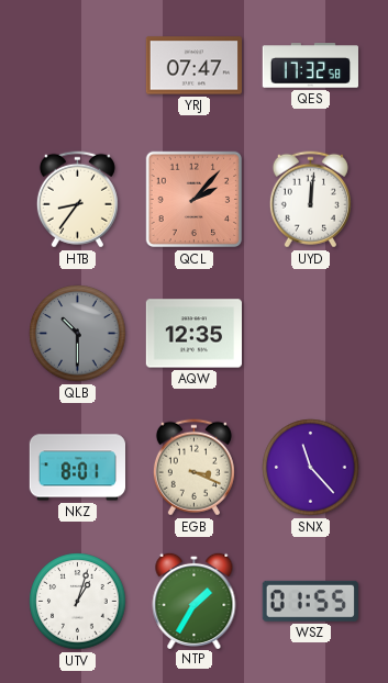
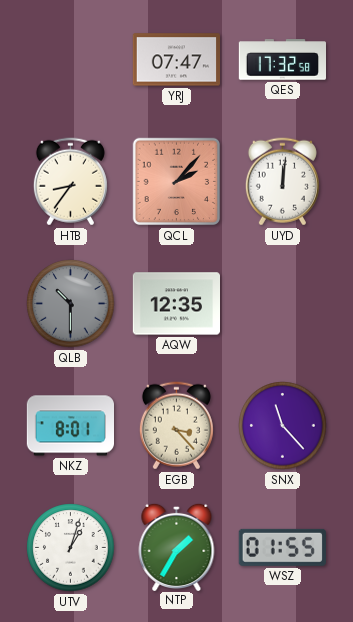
EGB: 3:19 -> 3:23
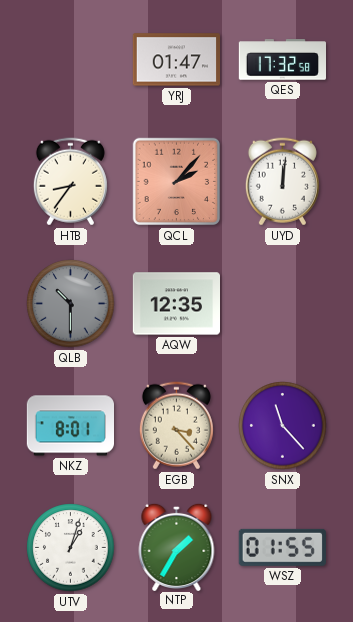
YRJ: 07:47 -> 01:47
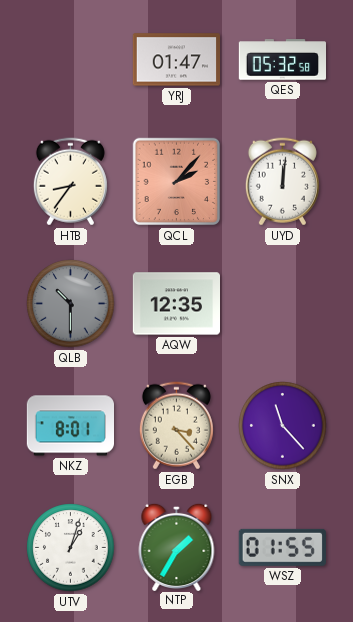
QES: 17:32 -> 05:32
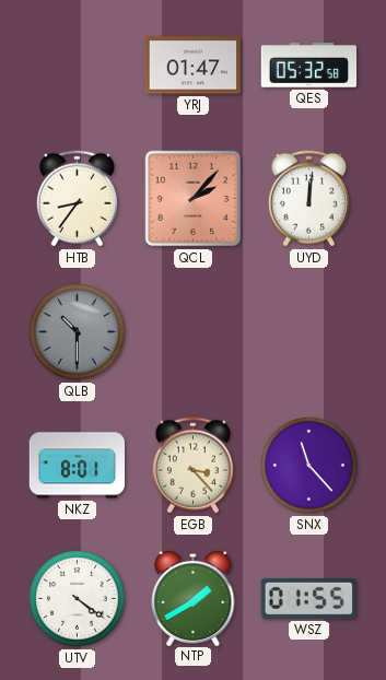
AQW: 12:35 -> none
UTV: 1:03 -> 4:21
NTP: 1:35 -> 1:40
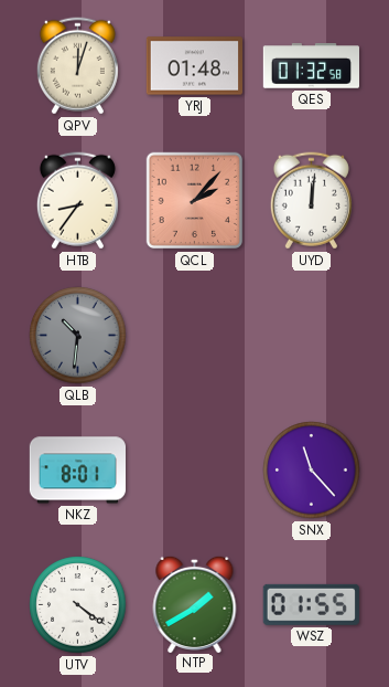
QPV: none -> 12:03
YRJ: 01:47 -> 01:48
QES: 05:32 -> 01:32
QLB: 10:30 -> 10:31
EGB: 3:23 -> none
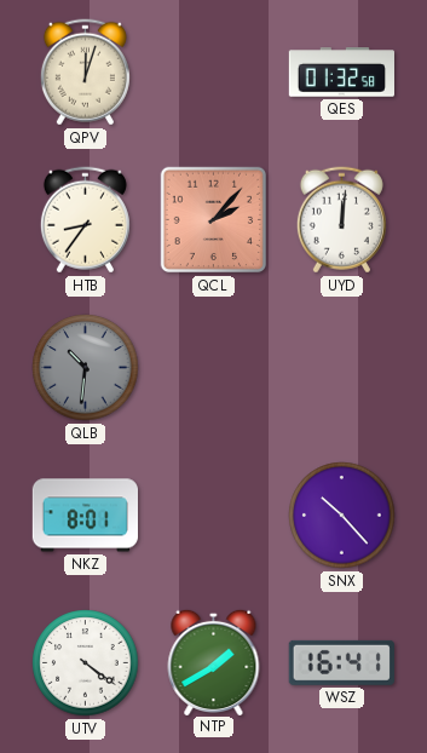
YRJ: 01:48 -> none
SNX: 11:23 -> 10:23
WSZ: 01:55 -> 16:41
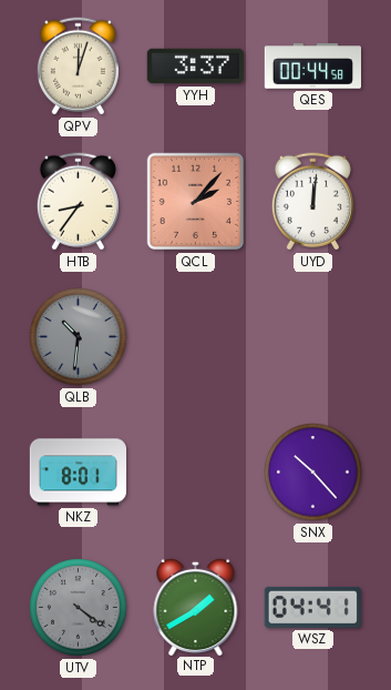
YYH: none -> 3:37
QES: 01:32 -> 00:44
UTV dial: white -> grey
WSZ: 16:41 -> 04:41
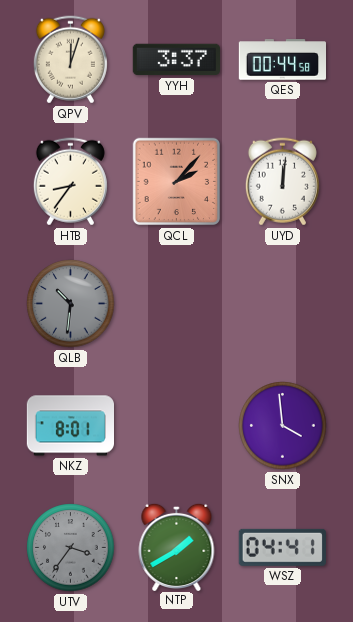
SNX: 10:23 -> 3:59
UTV: 4:21 -> 3:36
